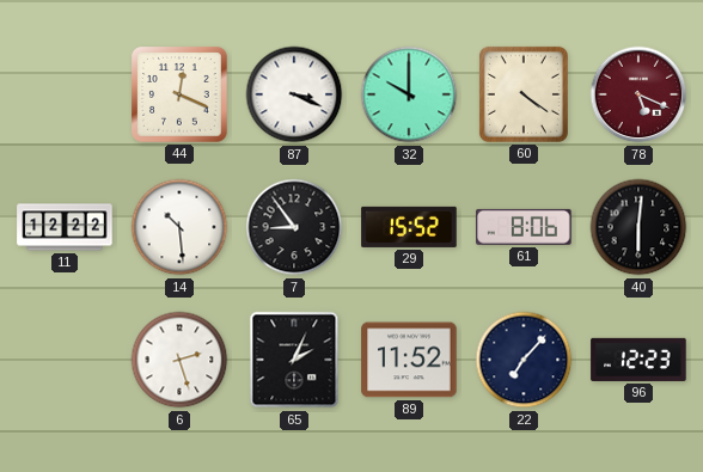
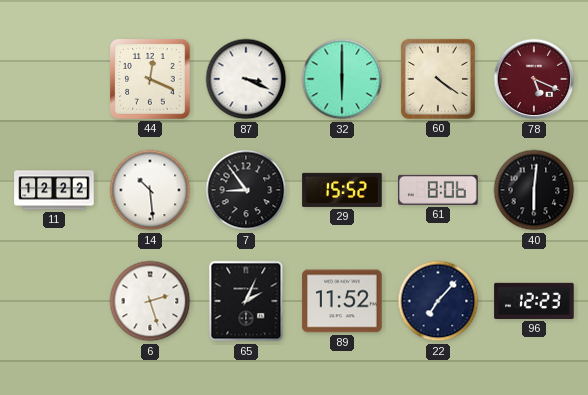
32: 10:00 -> 6:00
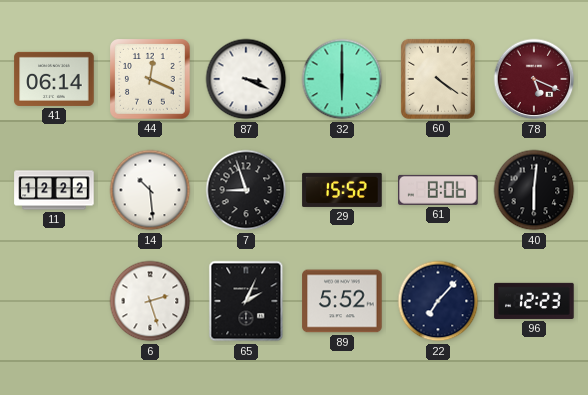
41: none -> 06:14
7: 8:54 -> 8:57
89: 11:52 -> 5:52
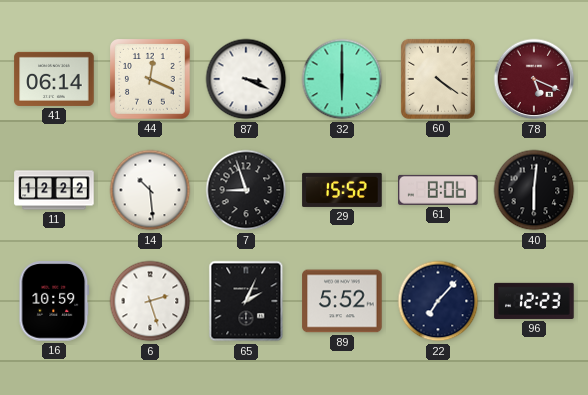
16: none -> 10:59
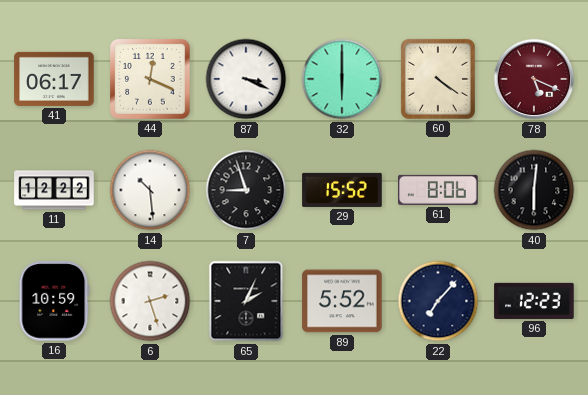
41: 06:14 -> 06:17
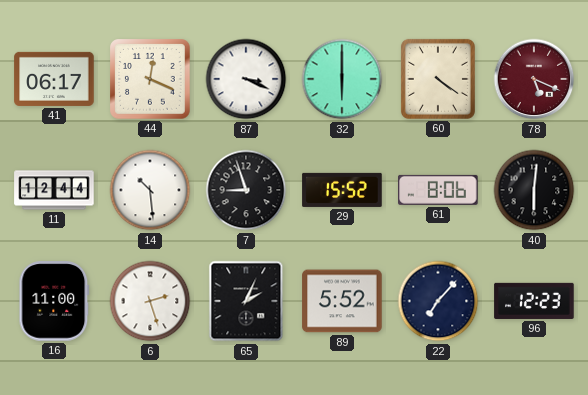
11: 12:22 -> 12:44
16: 10:59 -> 11:00
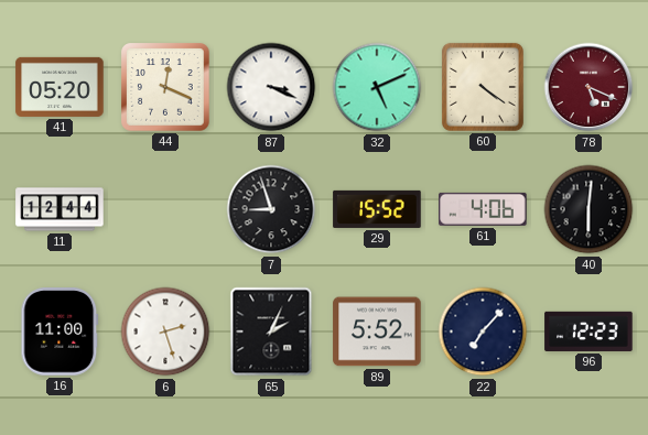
41: 06:17 -> 05:20
32: 6:00 -> 5:11
14: 10:29 -> none
61: 8:06 -> 4:06
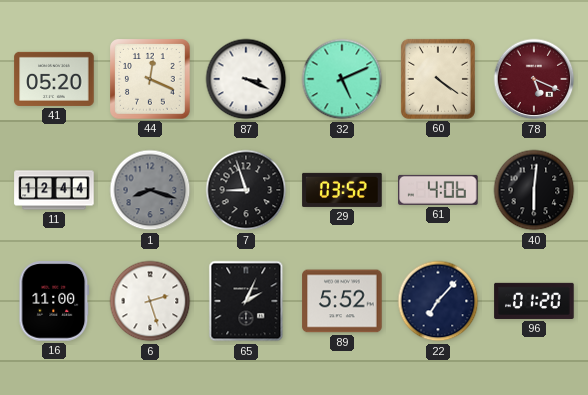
1: none -> 8:18
29: 15:52 -> 03:52
96: 12:23 -> 01:20
